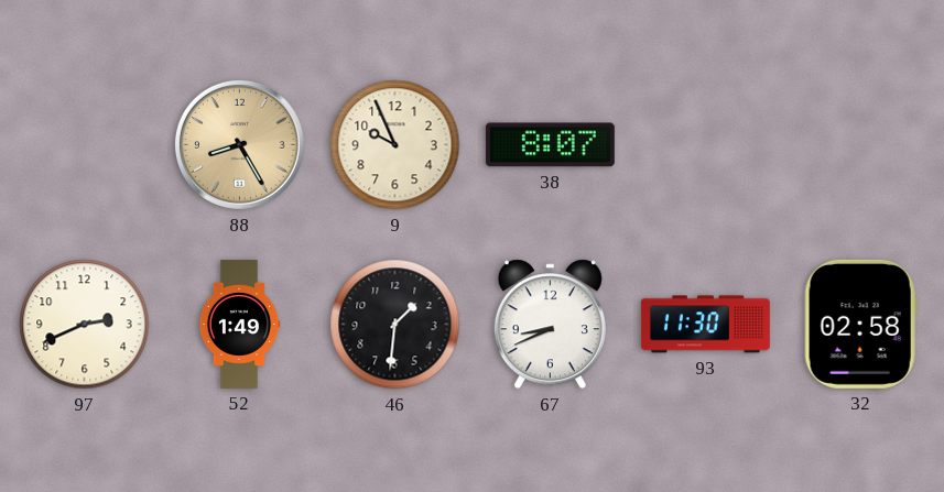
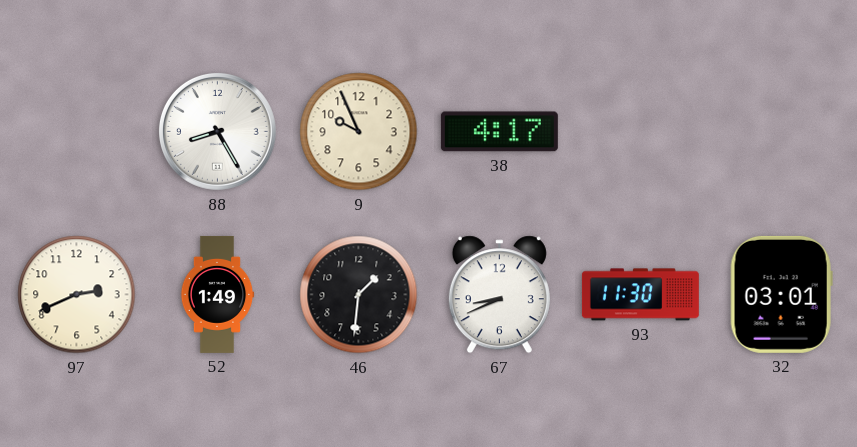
88 dial: champagne -> white
38: 8:07 -> 4:17
32: 02:58 -> 03:01
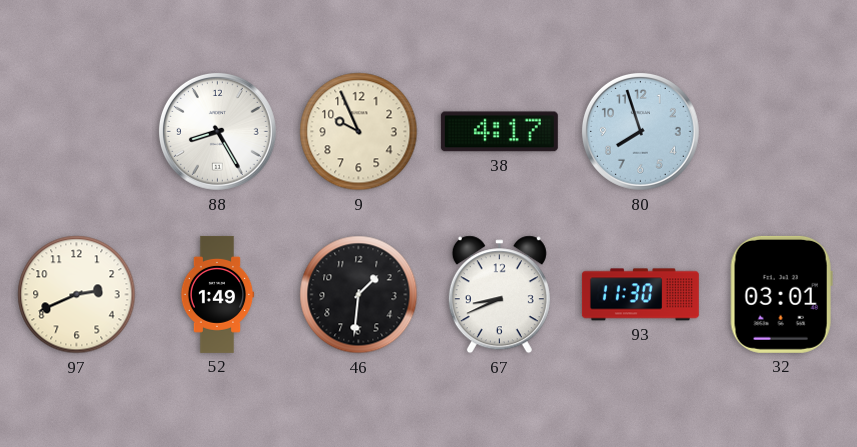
80: none -> 7:57
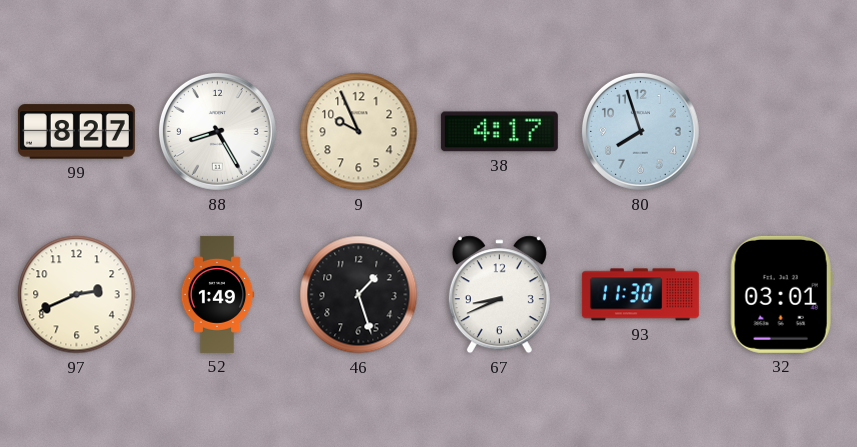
99: none -> 8:27
46: 1:31 -> 1:27
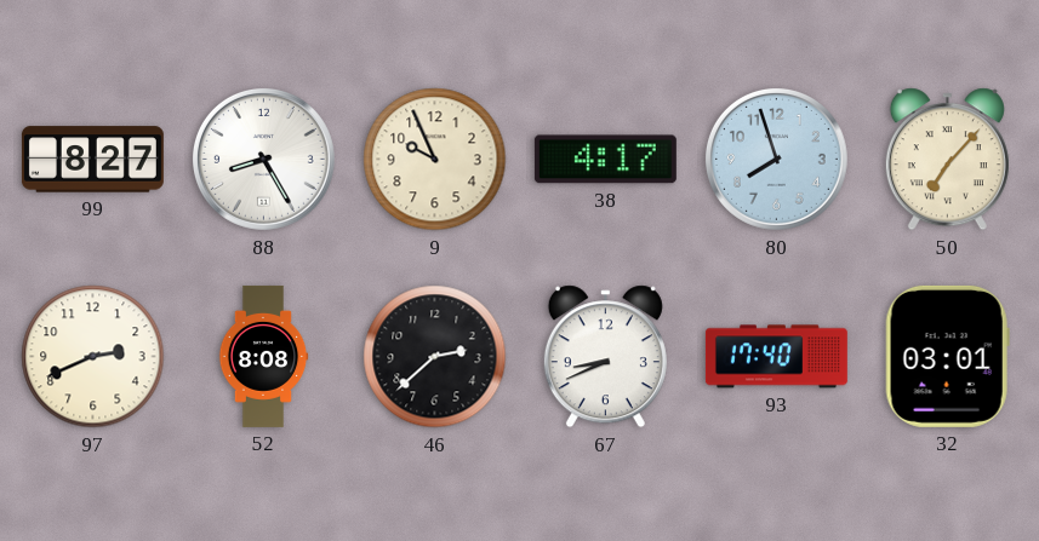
50: none -> 7:07
52: 1:49 -> 8:08
46: 1:27 -> 2:38
93: 11:30 -> 17:40
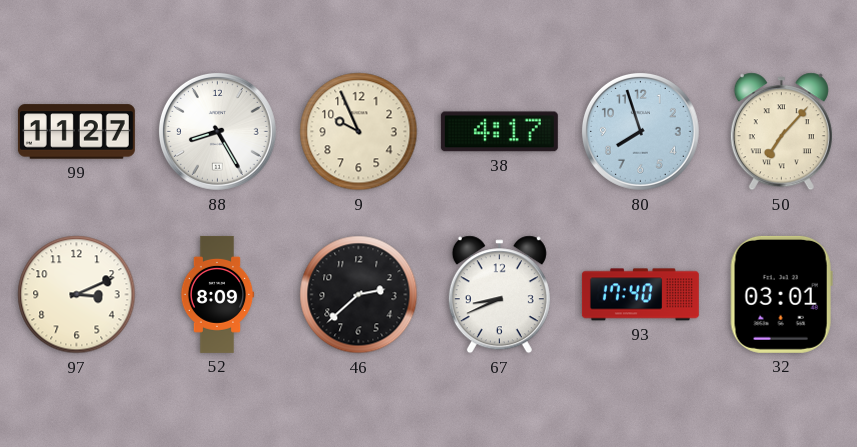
99: 8:27 -> 11:27
97: 2:41 -> 3:11
52: 8:08 -> 8:09
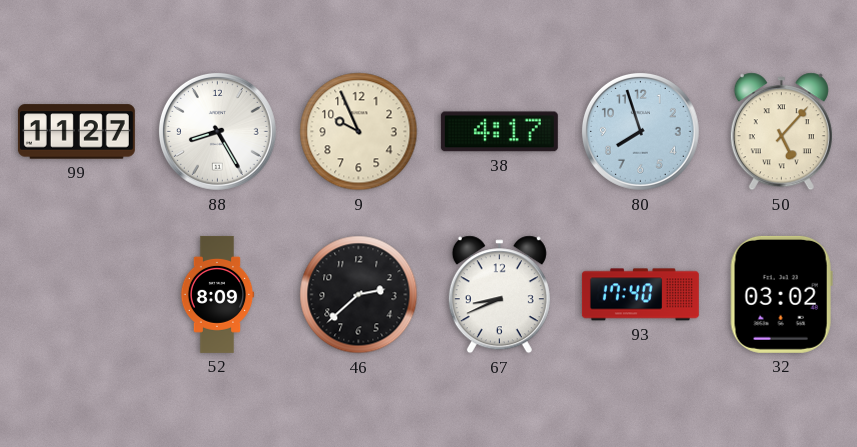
50: 7:07 -> 5:07
97: 3:11 -> none
32: 03:01 -> 03:02
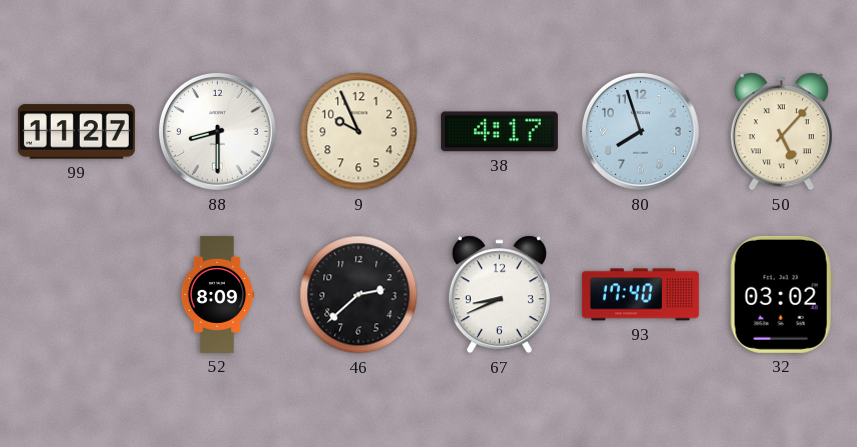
88: 8:25 -> 8:30
